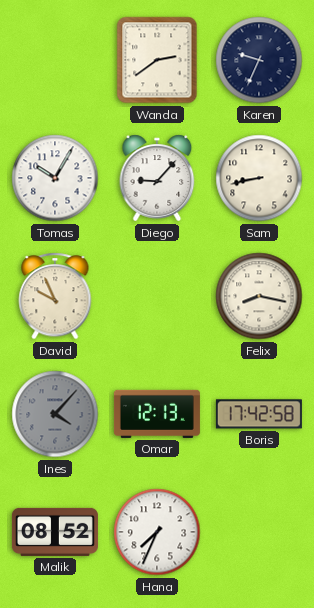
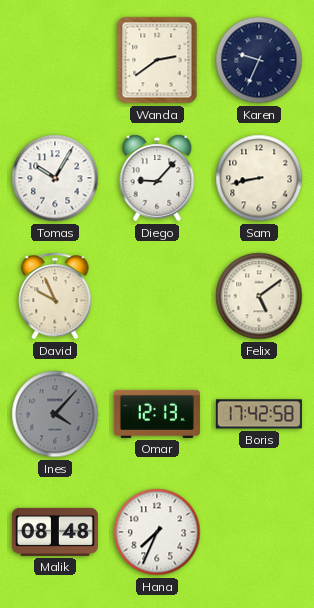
Felix: 8:17 -> 5:09
Malik: 08:52 -> 08:48
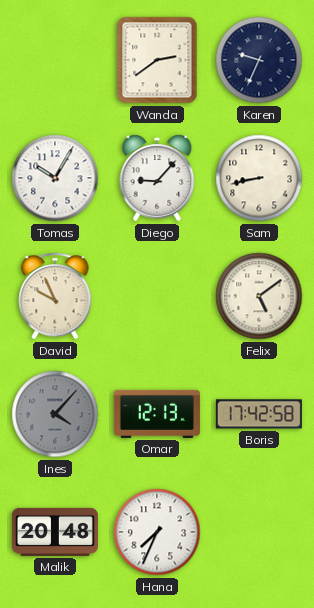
Malik: 08:48 -> 20:48
